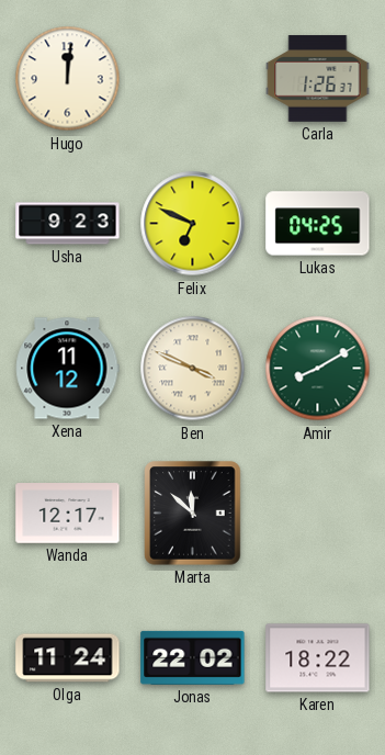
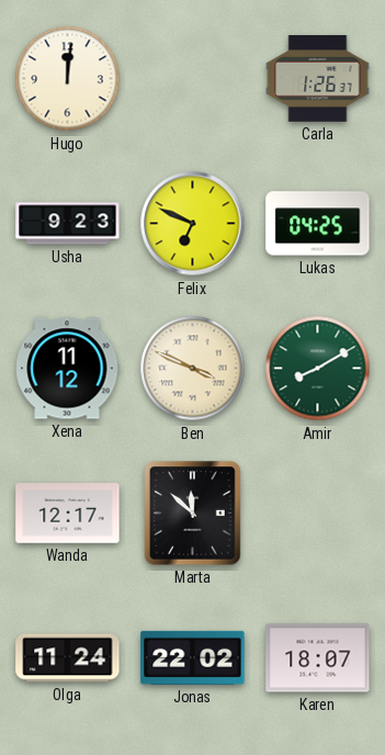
Karen: 18:22 -> 18:07
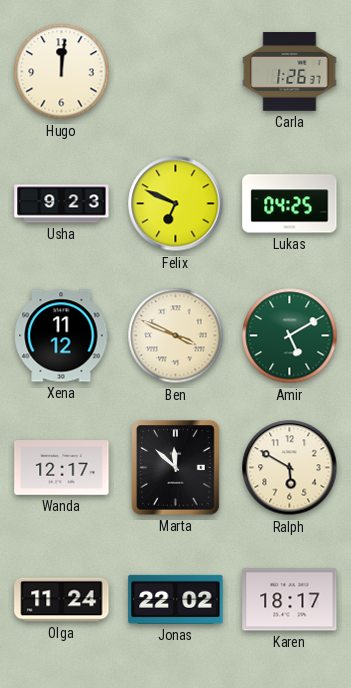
Amir: 8:10 -> 5:10
Ralph: none -> 5:50
Karen: 18:07 -> 18:17
